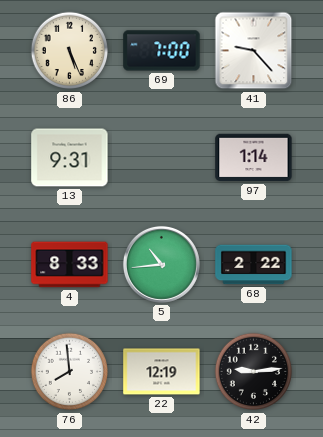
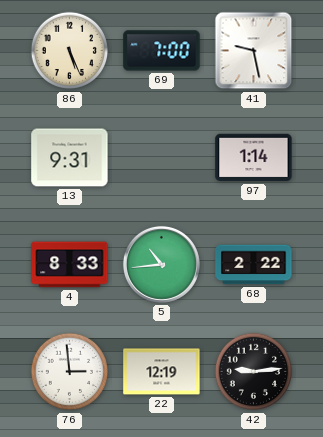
41: 9:23 -> 9:28
76: 7:59 -> 2:59
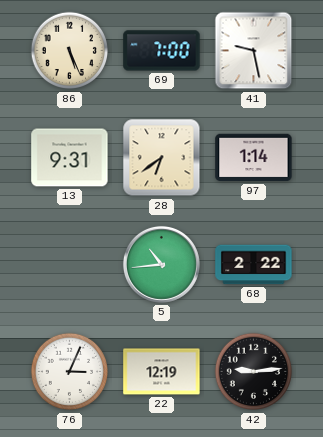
28: none -> 6:39
4: 8:33 -> none
76: 2:59 -> 3:04
